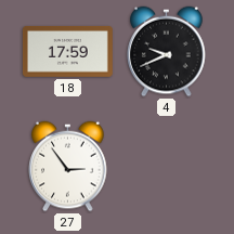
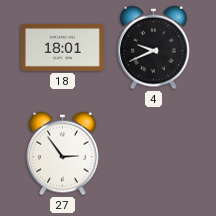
18: 17:59 -> 18:01
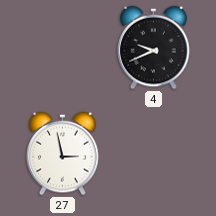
18: 18:01 -> none
27: 2:54 -> 2:58
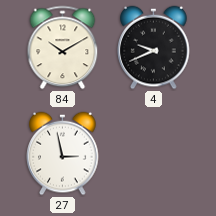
84: none -> 10:10
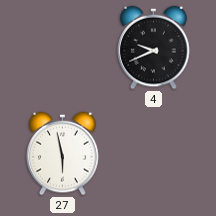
84: 10:10 -> none
27: 2:58 -> 5:58
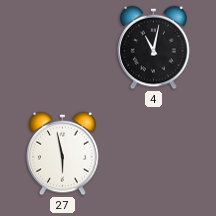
4: 9:41 -> 11:02
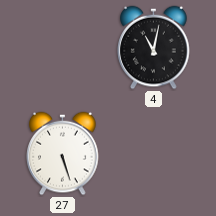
27: 5:58 -> 5:27
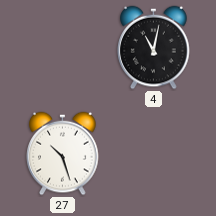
27: 5:27 -> 10:27
